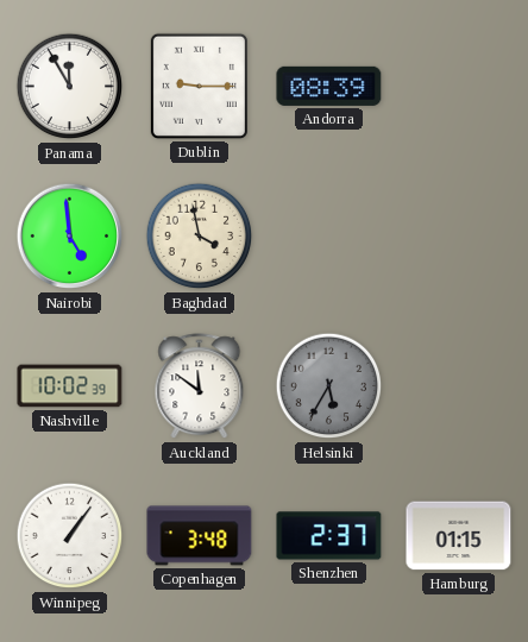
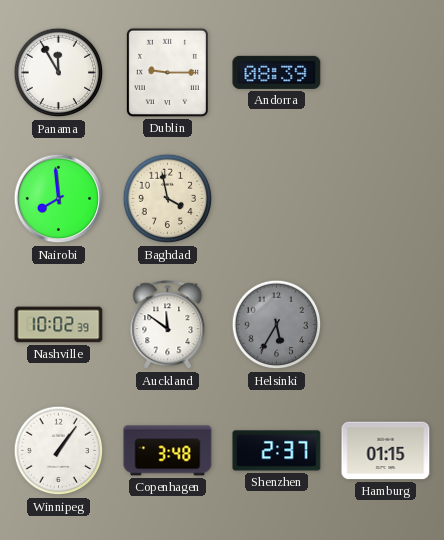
Nairobi: 4:59 -> 7:59
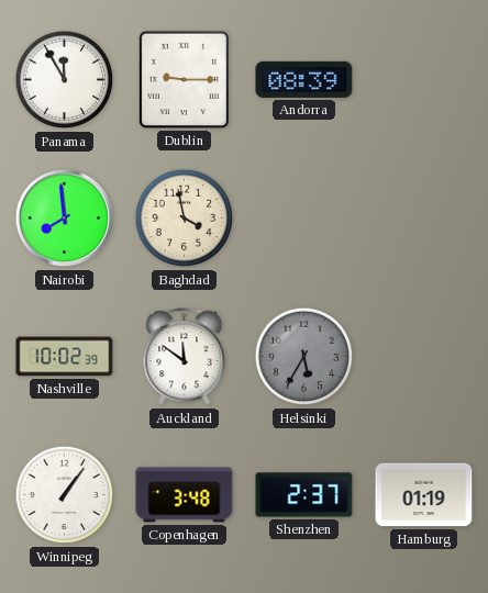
Hamburg: 01:15 -> 01:19
